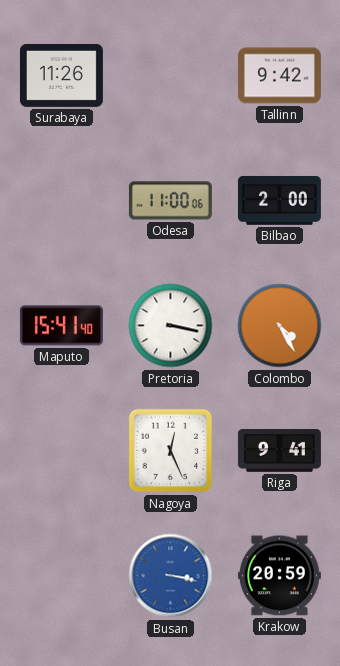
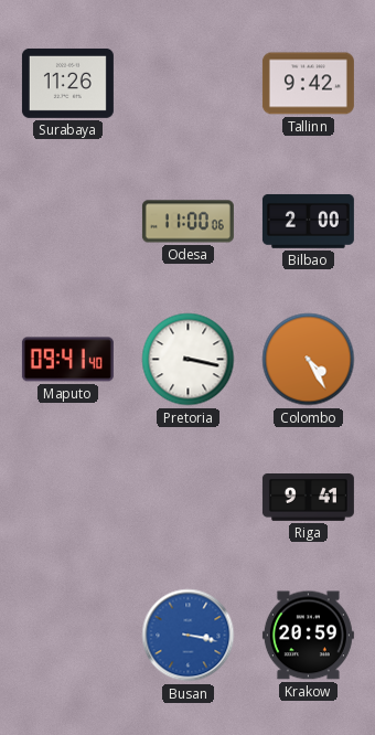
Maputo: 15:41 -> 09:41
Nagoya: 12:26 -> none
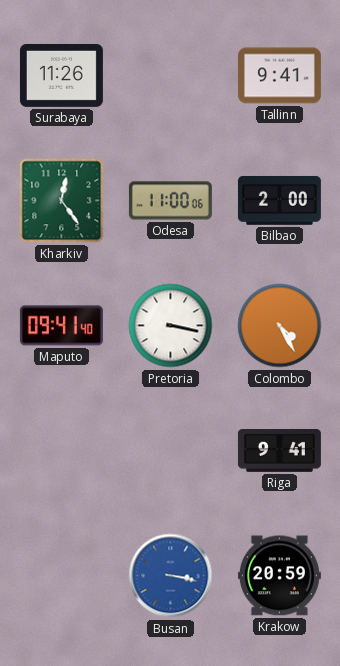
Tallinn: 9:42 -> 9:41
Kharkiv: none -> 12:24
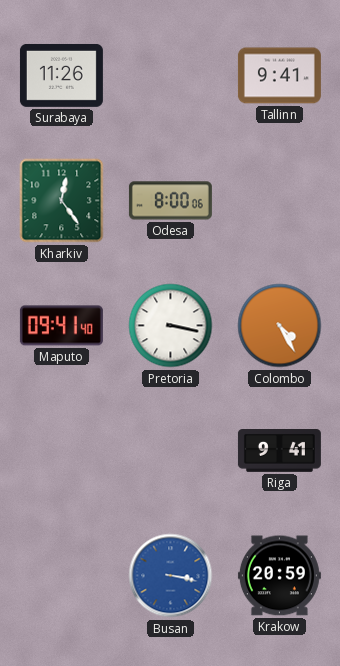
Odesa: 11:00 -> 8:00
Bilbao: 2:00 -> none
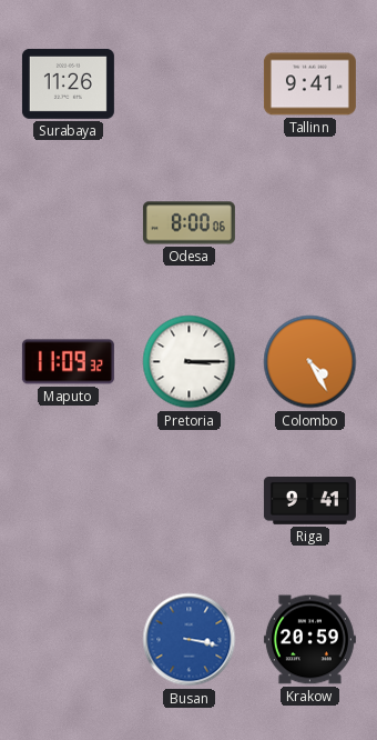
Kharkiv: 12:24 -> none
Maputo: 09:41 -> 11:09
Pretoria: 3:17 -> 3:15
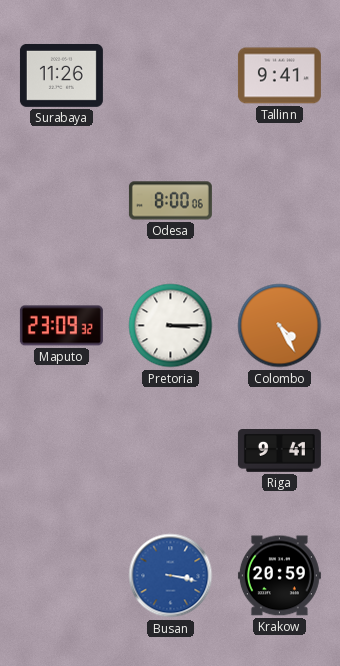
Maputo: 11:09 -> 23:09
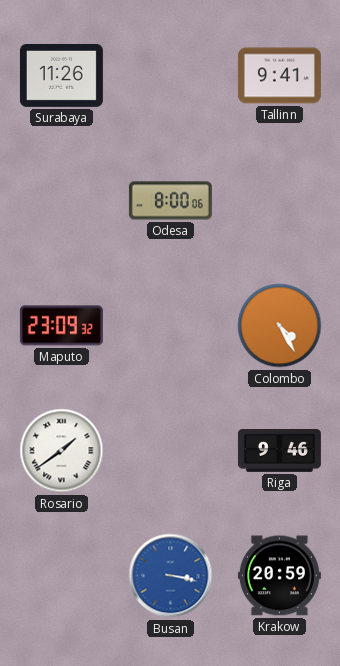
Pretoria: 3:15 -> none
Rosario: none -> 1:39
Riga: 9:41 -> 9:46
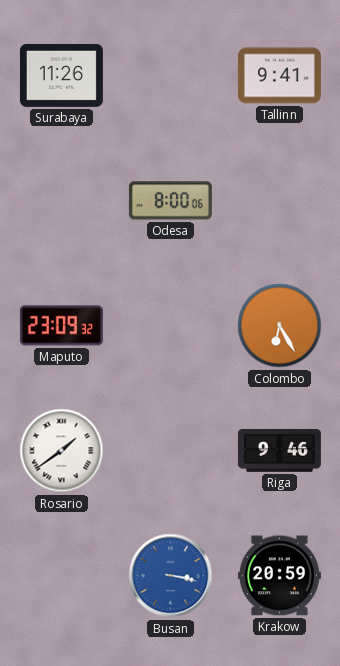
Colombo: 4:25 -> 6:25
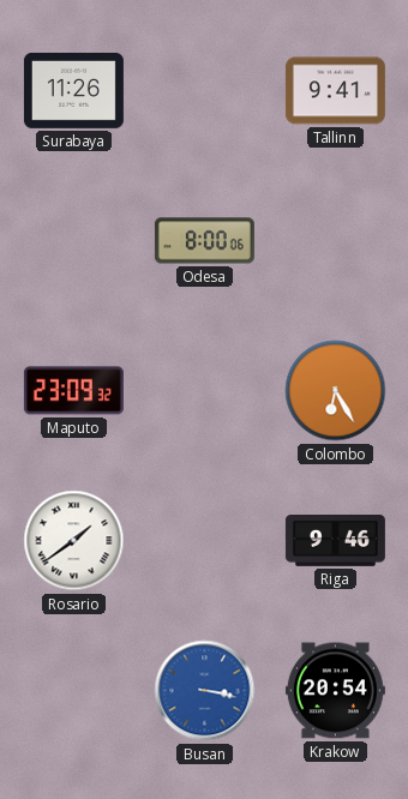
Krakow: 20:59 -> 20:54
